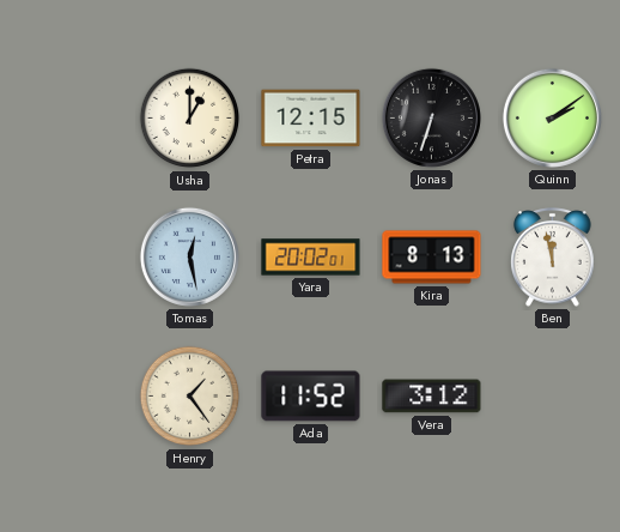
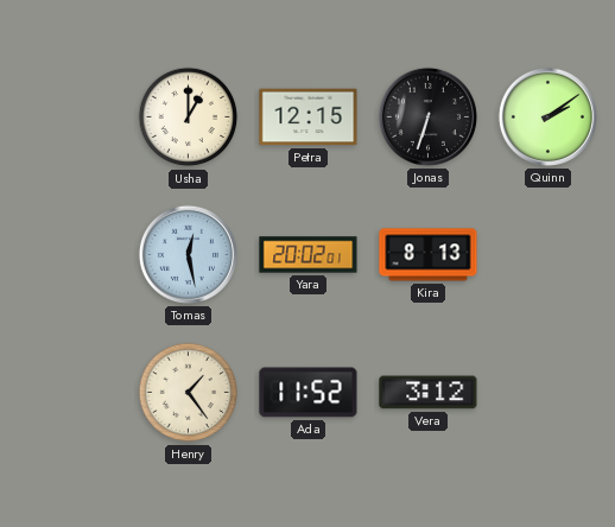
Ben: 11:58 -> none
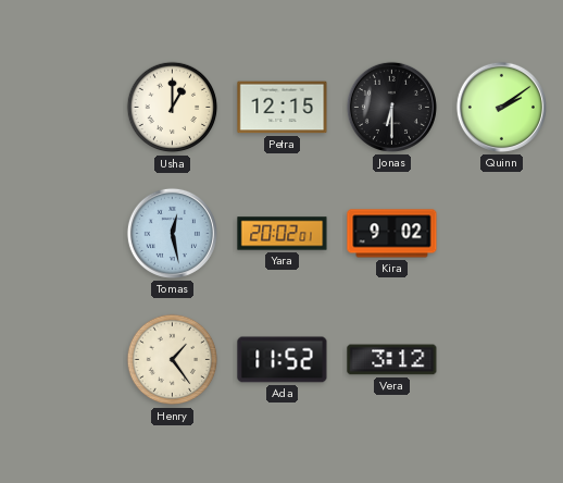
Jonas: 6:33 -> 6:30
Kira: 8:13 -> 9:02
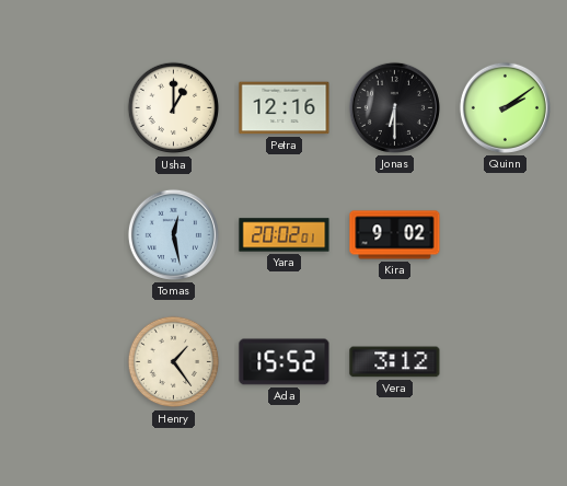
Petra: 12:15 -> 12:16
Ada: 11:52 -> 15:52
